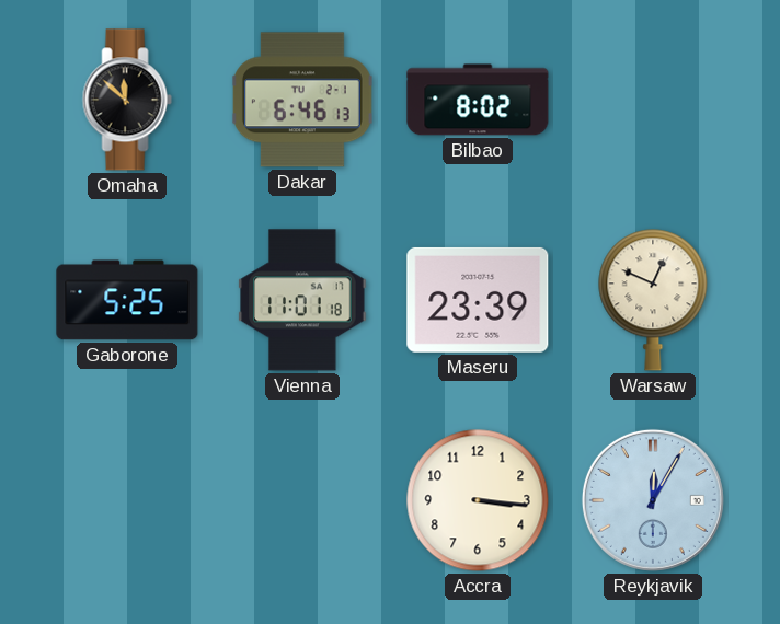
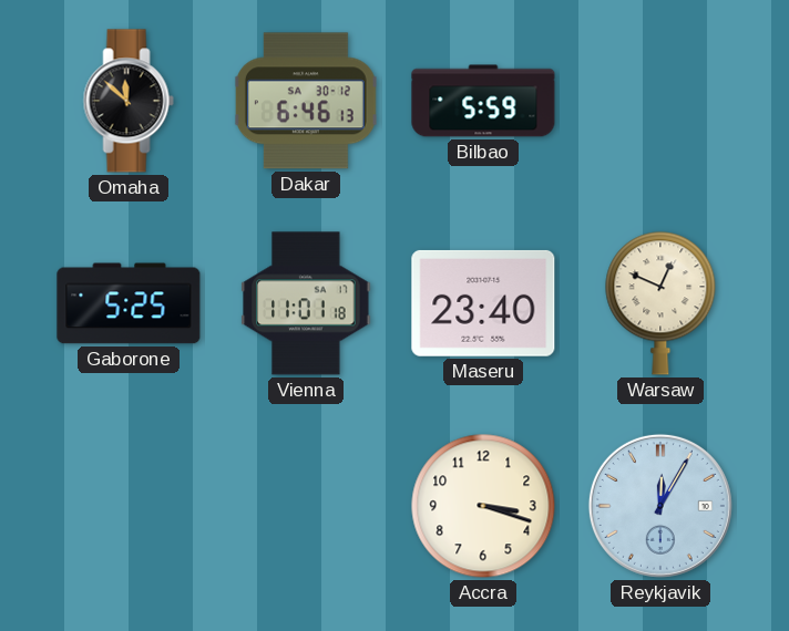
Dakar date: TU 2-1 -> SA 30-12
Bilbao: 8:02 -> 5:59
Maseru: 23:39 -> 23:40
Accra: 3:16 -> 3:18
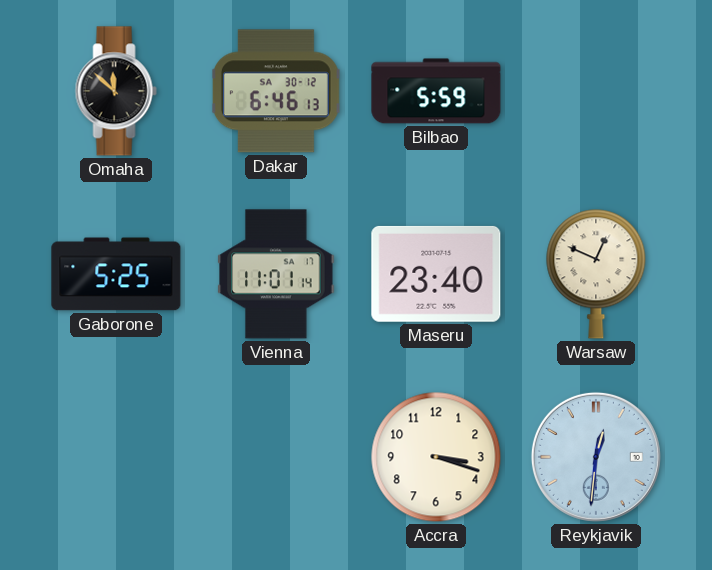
Vienna: 11:01:18 -> 11:01:14
Reykjavik: 12:05 -> 12:31
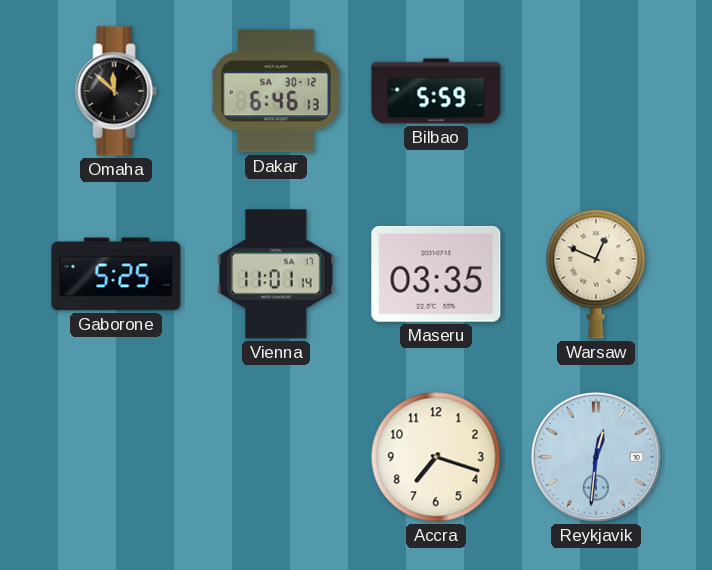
Maseru: 23:40 -> 03:35
Accra: 3:18 -> 7:18
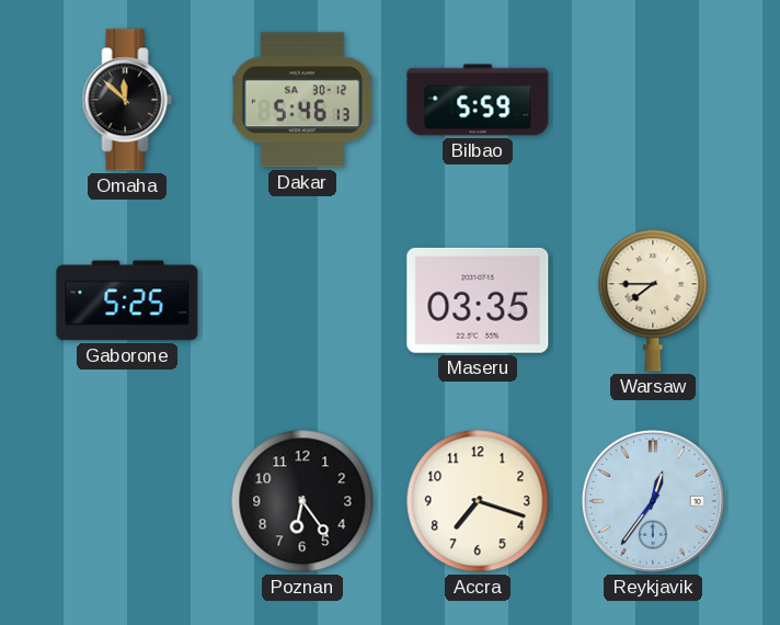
Dakar: 6:46 -> 5:46
Vienna: 11:01 -> none
Warsaw: 12:49 -> 7:45
Poznan: none -> 6:24
Reykjavik: 12:31 -> 12:36
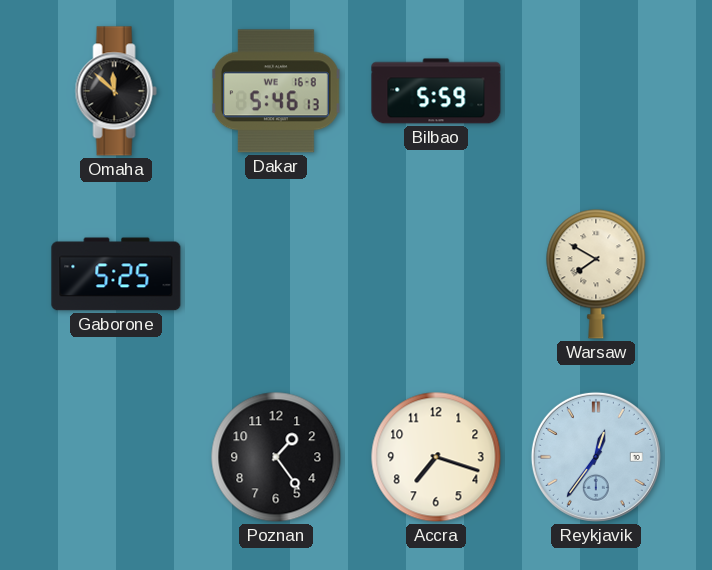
Dakar date: SA 30-12 -> WE 16-8
Maseru: 03:35 -> none
Warsaw: 7:45 -> 7:50
Poznan: 6:24 -> 1:24
